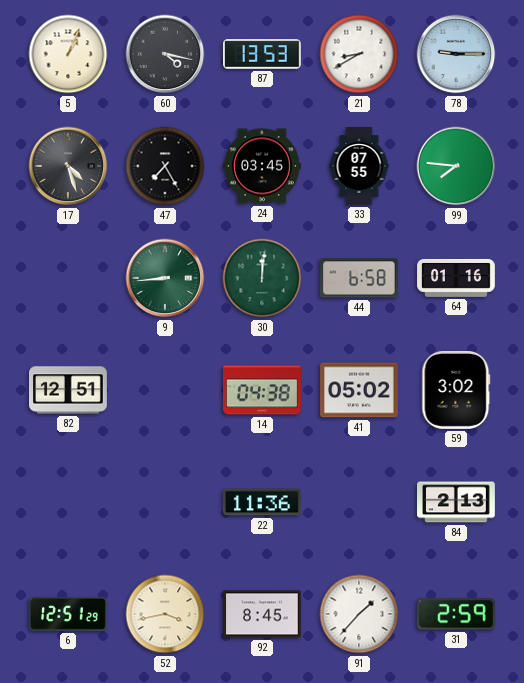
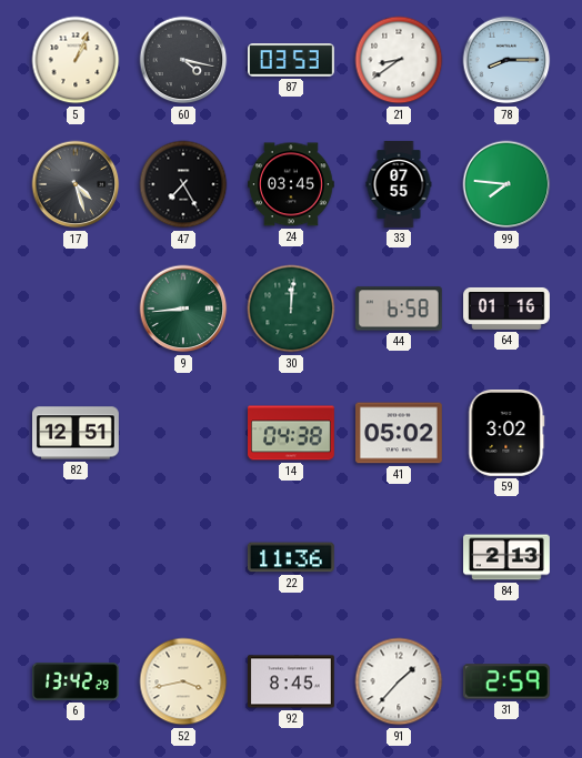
87: 13:53 -> 03:53
21: 8:40 -> 8:39
78: 9:15 -> 8:15
6: 12:51 -> 13:42
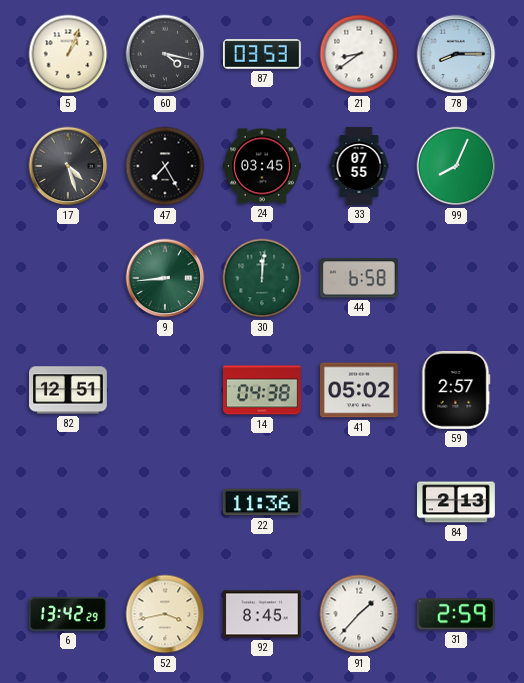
99: 7:46 -> 8:04
64: 01:16 -> none
59: 3:02 -> 2:57
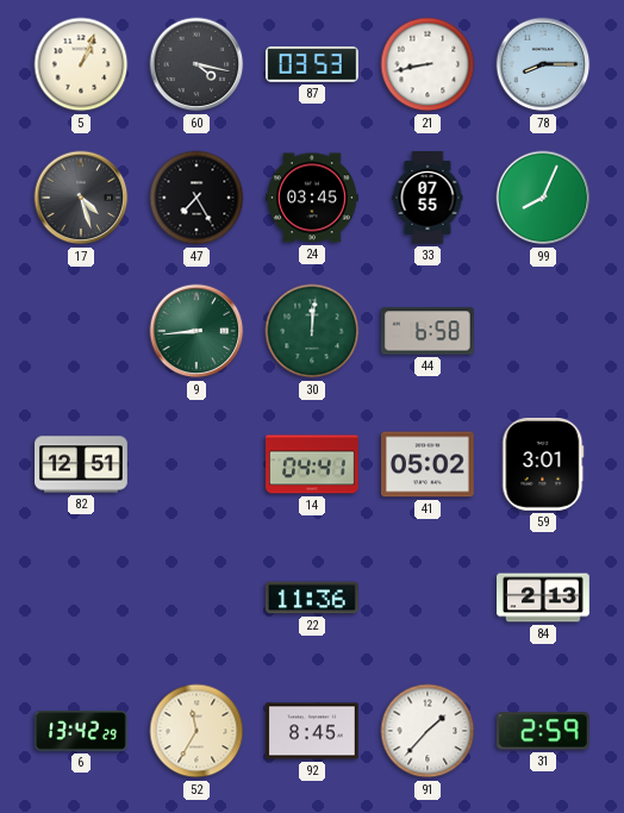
21: 8:39 -> 8:43
14: 04:38 -> 04:41
59: 2:57 -> 3:01
52: 3:43 -> 11:35
